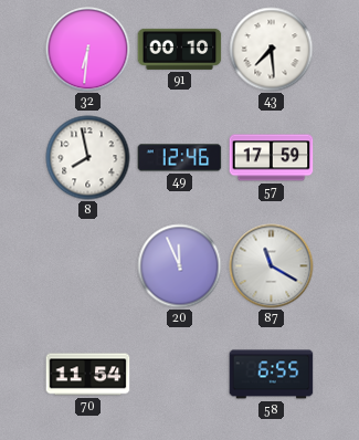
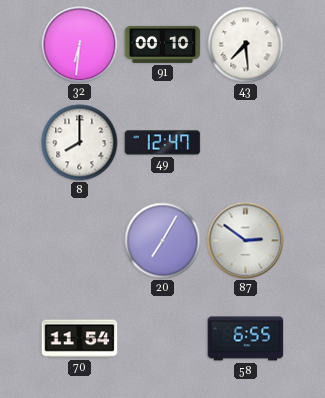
8: 7:58 -> 8:00
49: 12:46 -> 12:47
57: 17:59 -> none
20: 11:56 -> 7:05
87: 11:20 -> 2:51
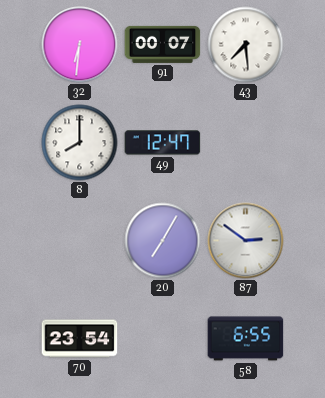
91: 00:10 -> 00:07
70: 11:54 -> 23:54
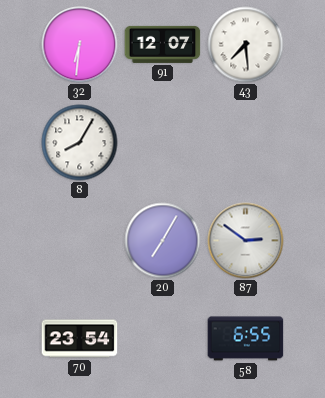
91: 00:07 -> 12:07
8: 8:00 -> 8:05
49: 12:47 -> none
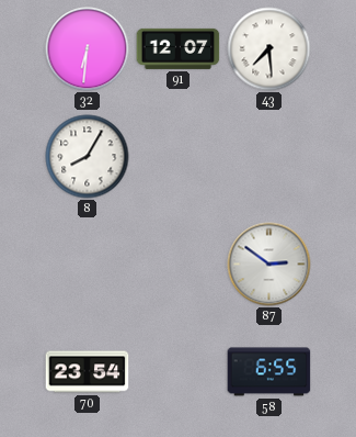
20: 7:05 -> none
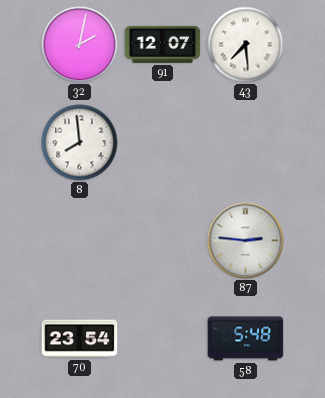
32: 6:31 -> 2:02
8: 8:05 -> 7:59
87: 2:51 -> 2:46
58: 6:55 -> 5:48
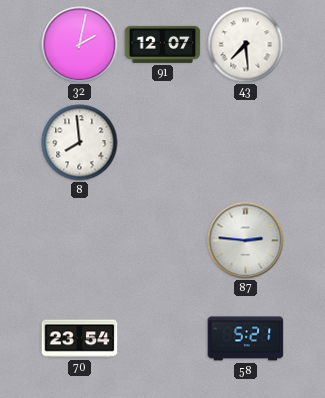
58: 5:48 -> 5:21
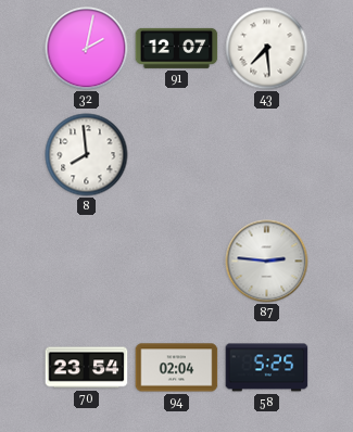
94: none -> 02:04
58: 5:21 -> 5:25
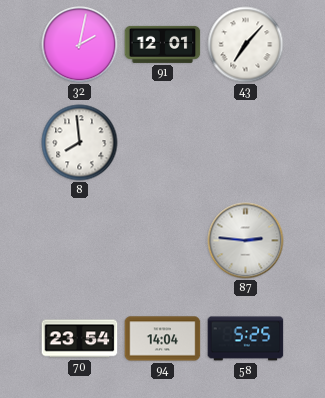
91: 12:07 -> 12:01
43: 7:29 -> 7:07
94: 02:04 -> 14:04
